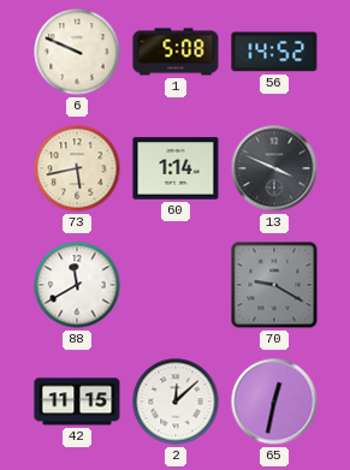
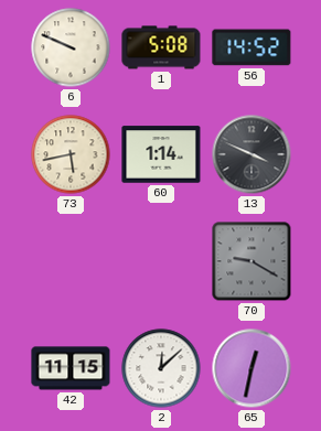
88: 11:40 -> none
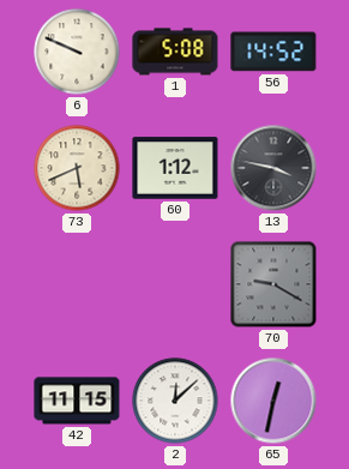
73: 5:43 -> 5:41
60: 1:14 -> 1:12
13: 3:49 -> 3:47
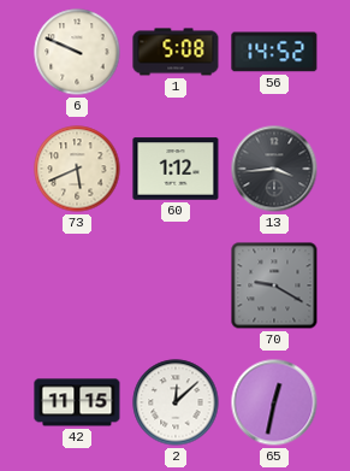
13: 3:47 -> 3:44
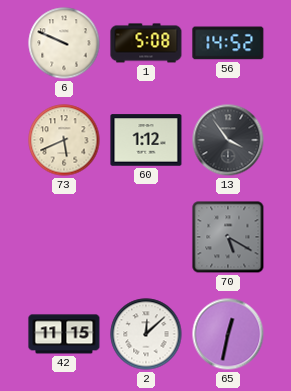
13: 3:44 -> 3:54
70: 9:20 -> 5:20
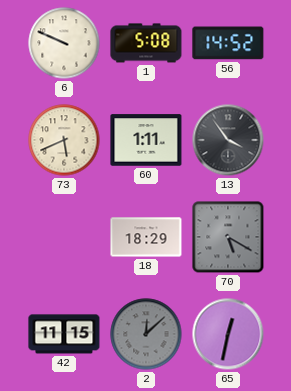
60: 1:12 -> 1:11
18: none -> 18:29
2 dial: white -> grey
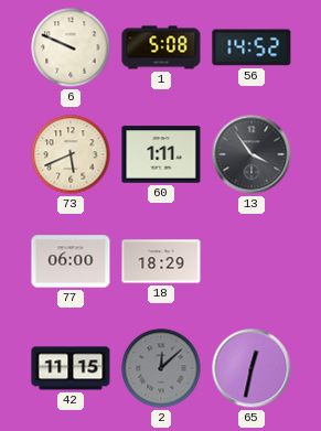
77: none -> 06:00
70: 5:20 -> none
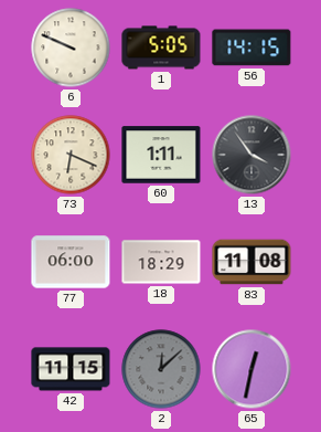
1: 5:08 -> 5:05
56: 14:52 -> 14:15
73: 5:41 -> 6:19
83: none -> 11:08
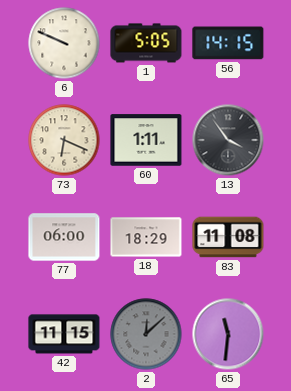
65: 12:32 -> 11:31
